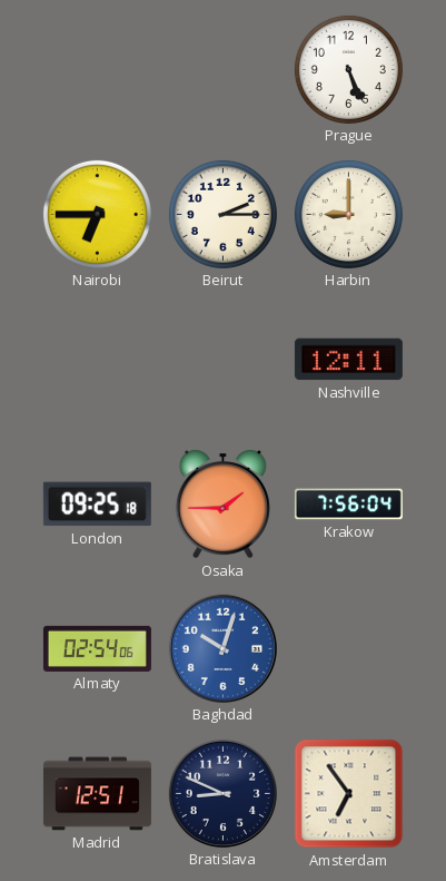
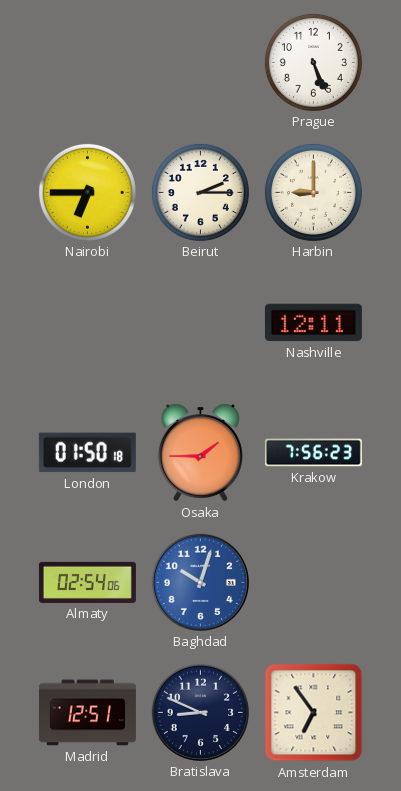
London: 09:25 -> 01:50
Krakow: 7:56:04 -> 7:56:23
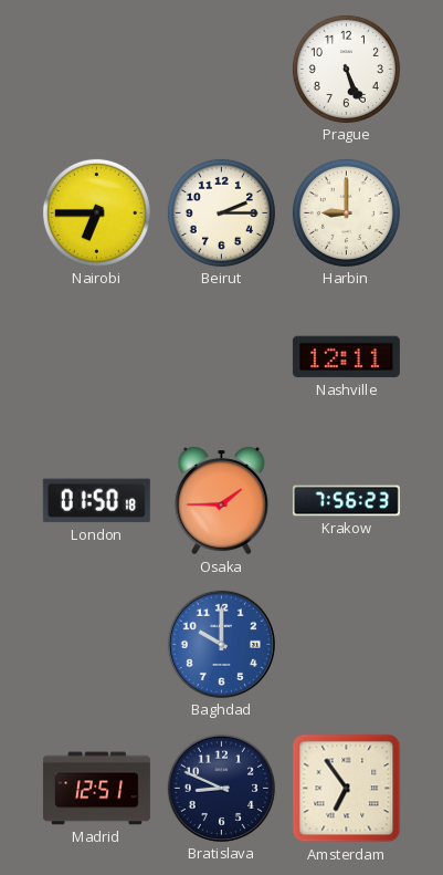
Almaty: 02:54 -> none
Baghdad: 10:03 -> 10:00
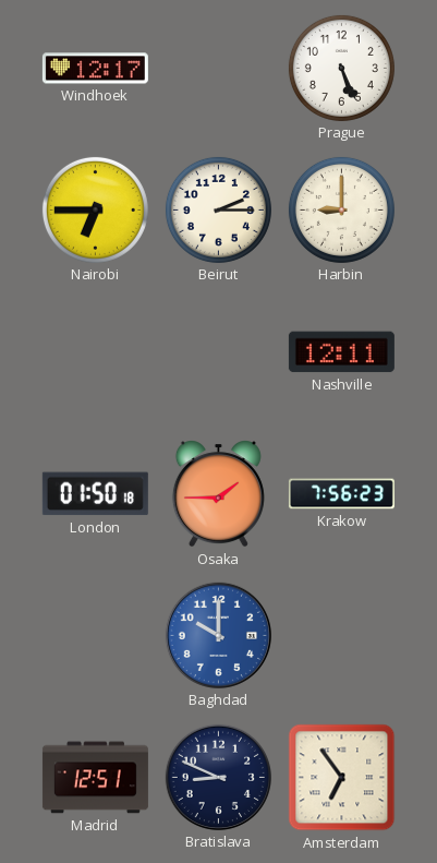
Windhoek: none -> 12:17
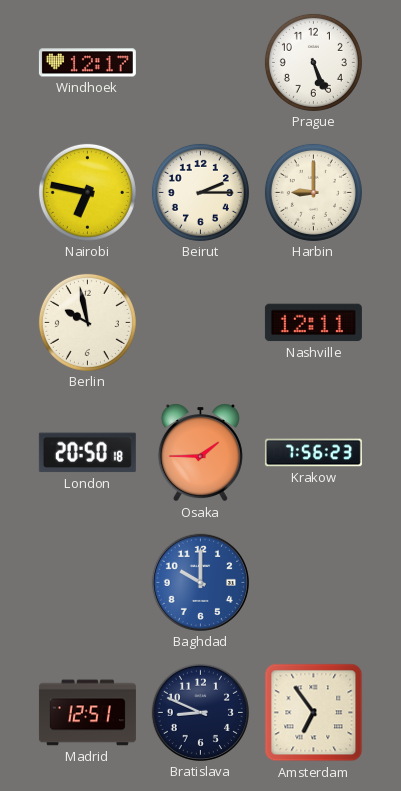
Nairobi: 6:45 -> 6:47
Berlin: none -> 9:58
London: 01:50 -> 20:50
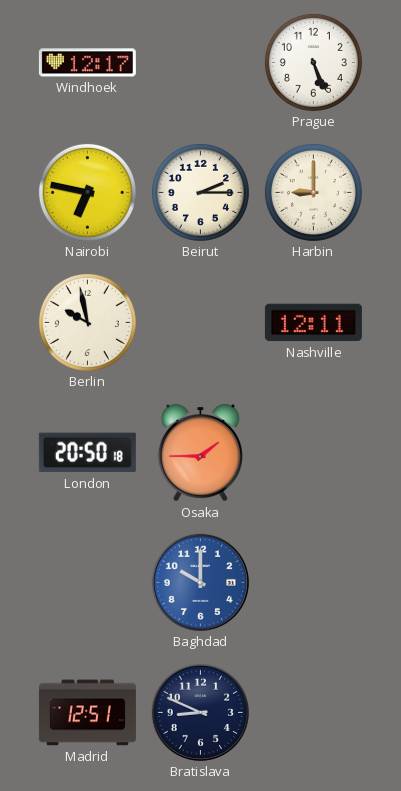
Krakow: 7:56 -> none
Amsterdam: 6:54 -> none
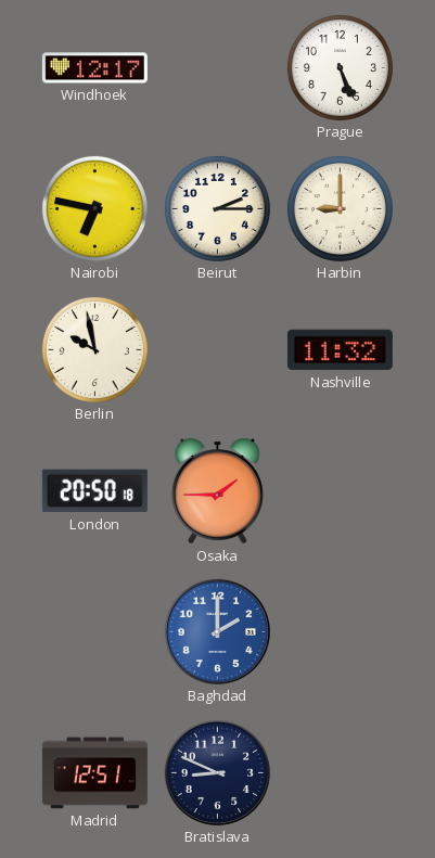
Nashville: 12:11 -> 11:32
Baghdad: 10:00 -> 2:00
